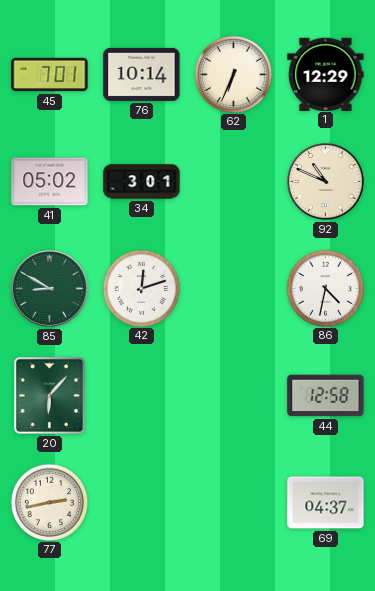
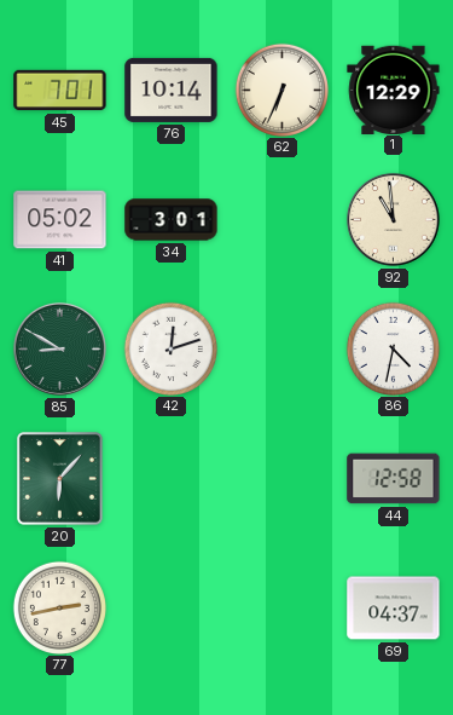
92: 10:49 -> 10:59
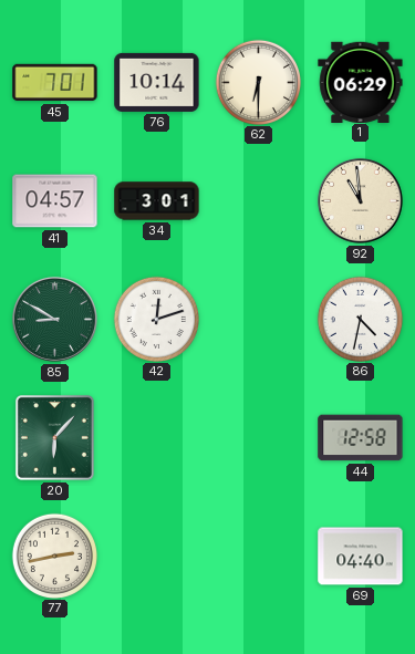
62: 6:34 -> 6:30
1: 12:29 -> 06:29
41: 05:02 -> 04:57
69: 04:37 -> 04:40
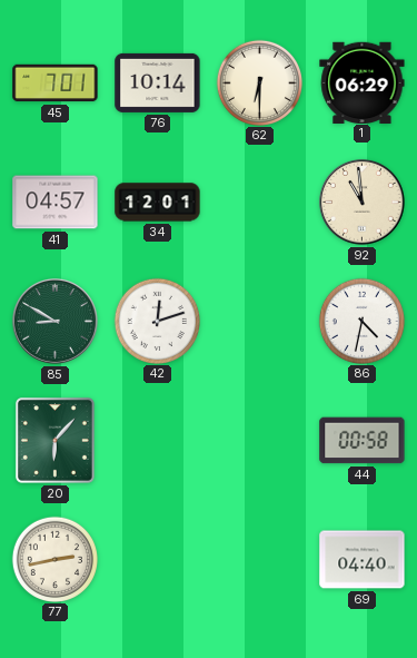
34: 3:01 -> 12:01
44: 12:58 -> 00:58
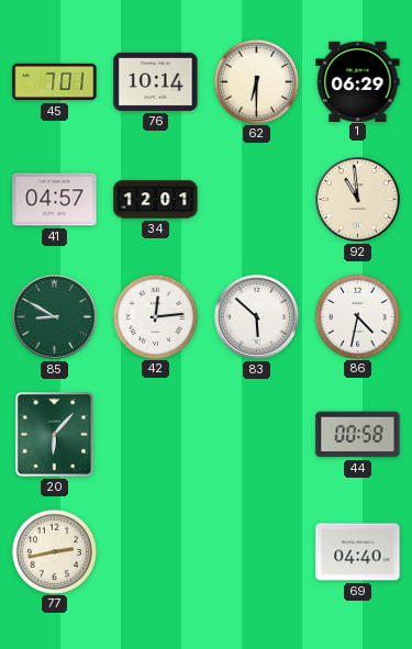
42: 12:12 -> 12:14
83: none -> 5:52
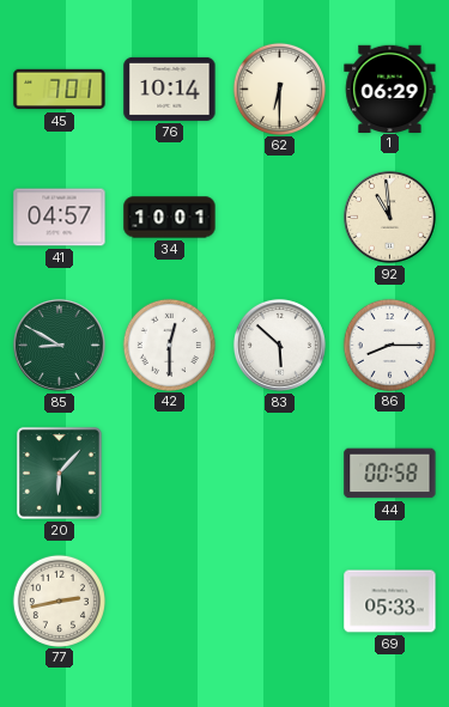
34: 12:01 -> 10:01
42: 12:14 -> 12:30
86: 4:32 -> 8:15
69: 04:40 -> 05:33
